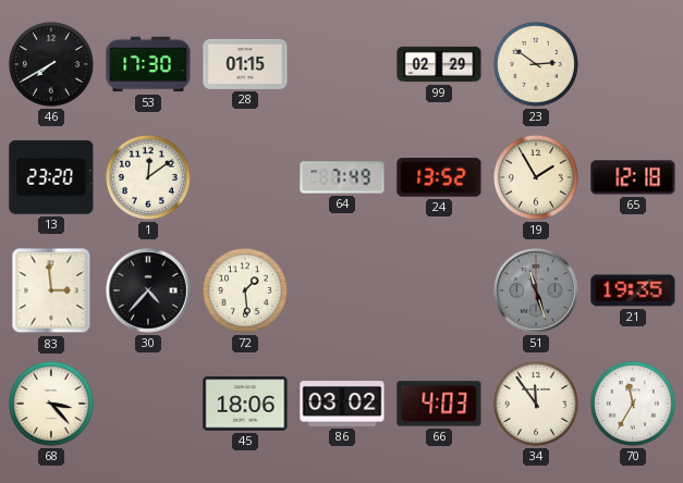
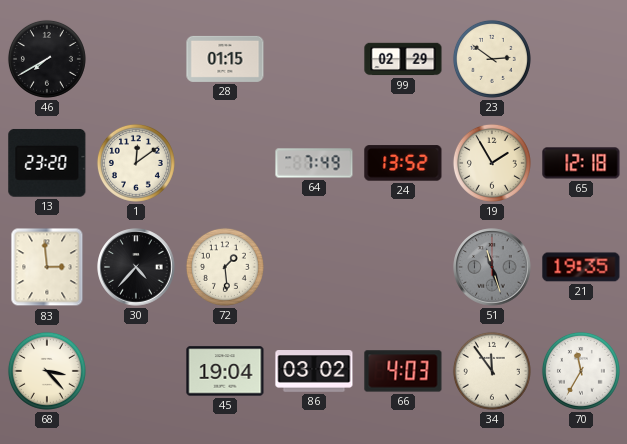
53: 17:30 -> none
45: 18:06 -> 19:04
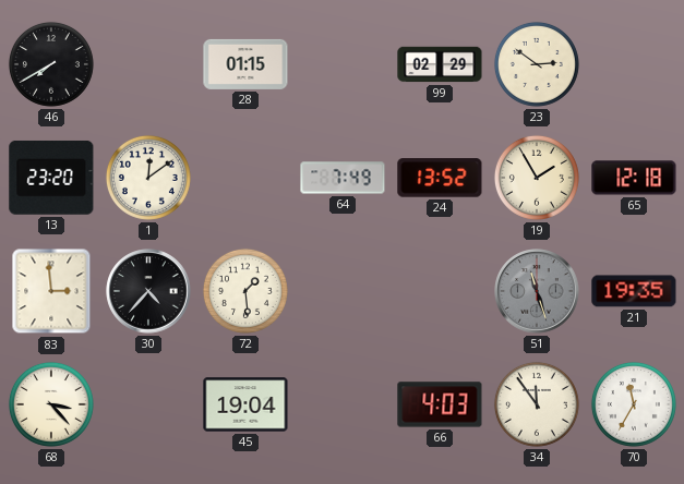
86: 03:02 -> none
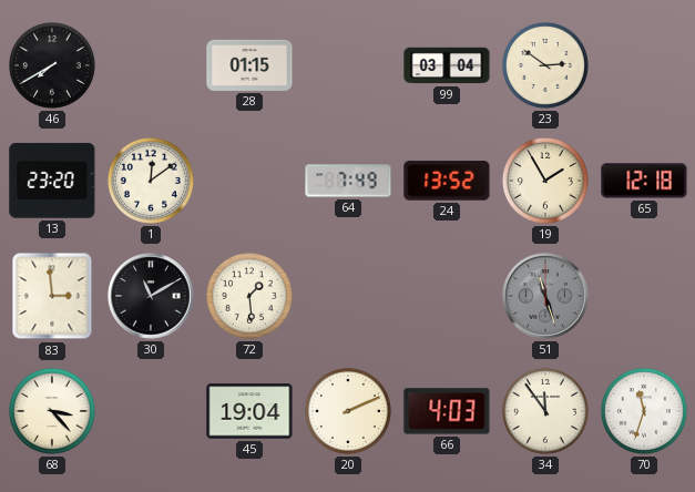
99: 02:29 -> 03:04
30: 4:37 -> 11:10
21: 19:35 -> none
20: none -> 2:11
70: 11:35 -> 11:33
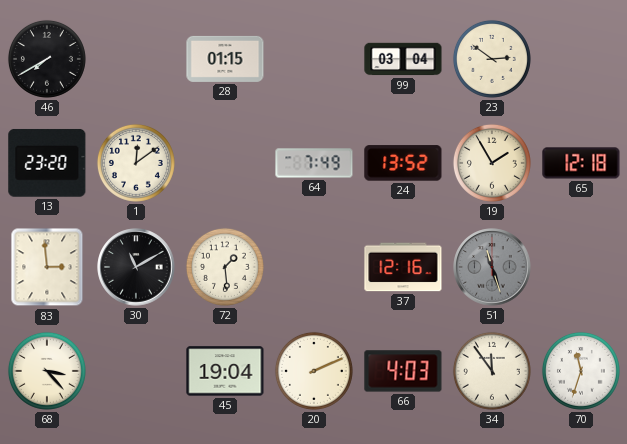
37: none -> 12:16
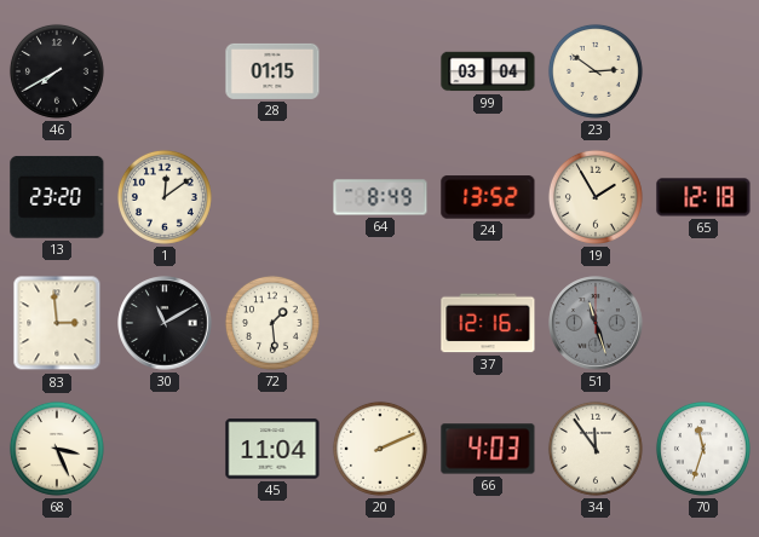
64: 7:49 -> 8:49
68: 3:23 -> 3:26
45: 19:04 -> 11:04
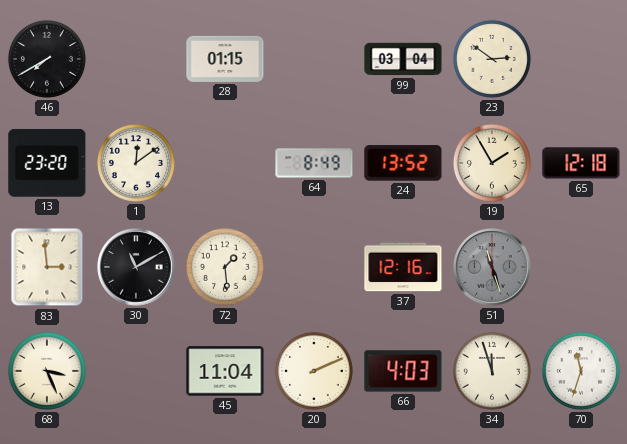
34: 11:54 -> 11:57
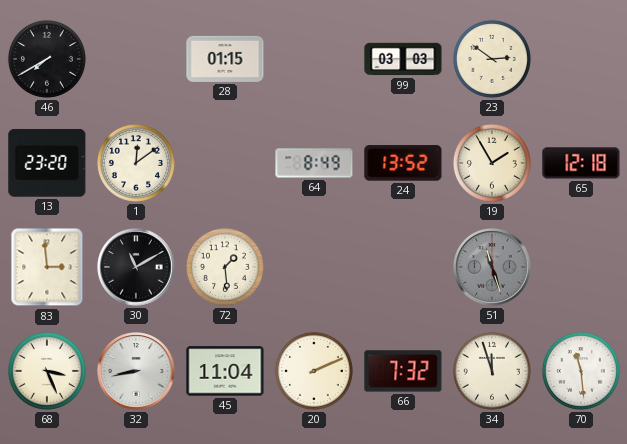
99: 03:04 -> 03:03
37: 12:16 -> none
32: none -> 8:43
66: 4:03 -> 7:32
70: 11:33 -> 11:29
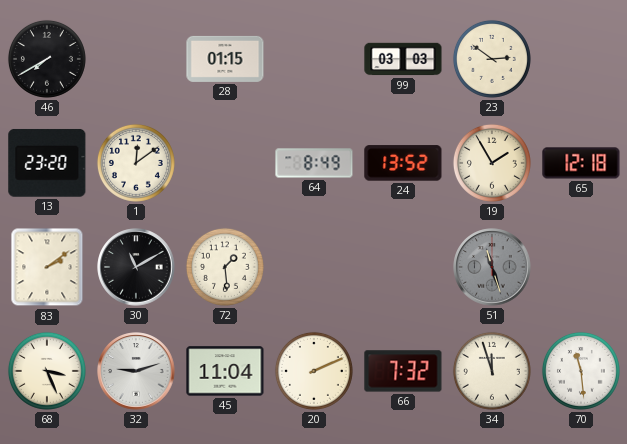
83: 2:59 -> 2:09
32: 8:43 -> 9:12
